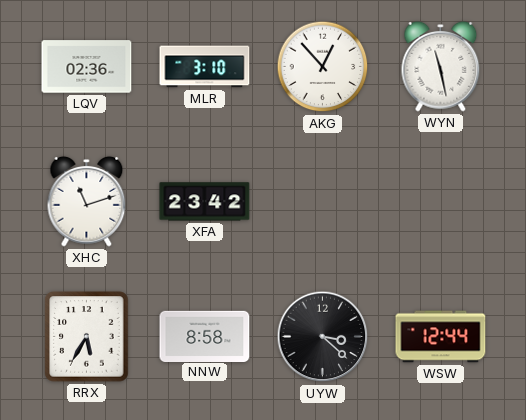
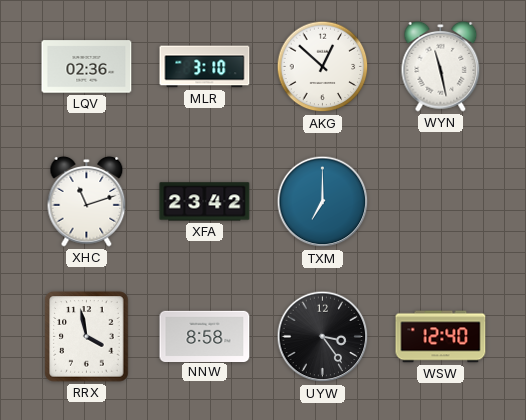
AKG: 12:53 -> 12:52
TXM: none -> 7:00
RRX: 5:35 -> 3:58
UYW: 3:22 -> 3:24
WSW: 12:44 -> 12:40
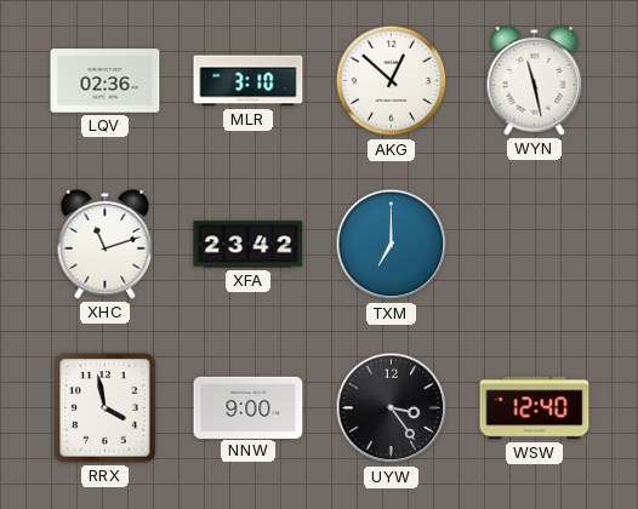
NNW: 8:58 -> 9:00
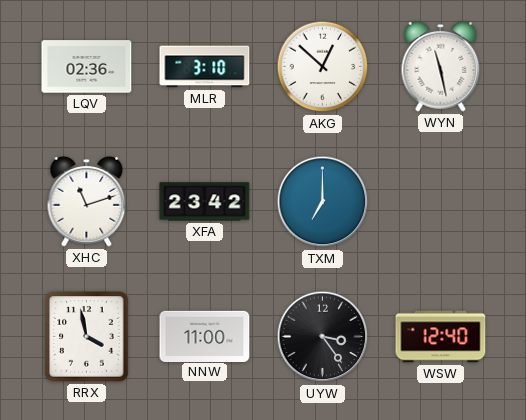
NNW: 9:00 -> 11:00
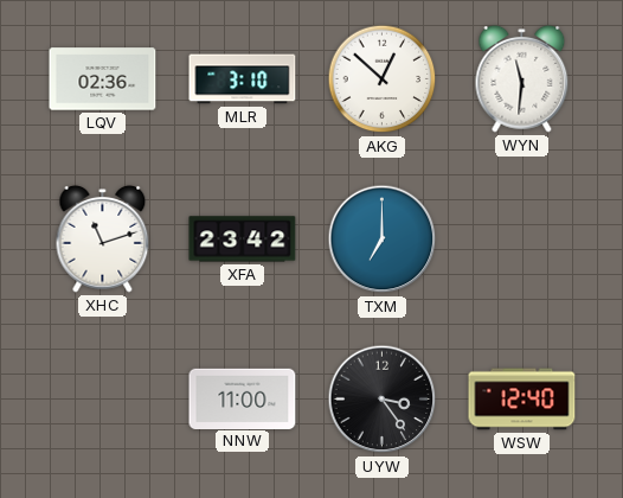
WYN: 11:28 -> 11:31
RRX: 3:58 -> none
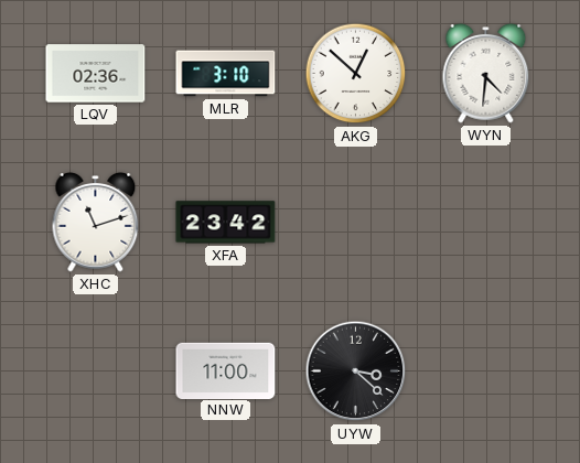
WYN: 11:31 -> 4:31
TXM: 7:00 -> none
UYW: 3:24 -> 3:22
WSW: 12:40 -> none
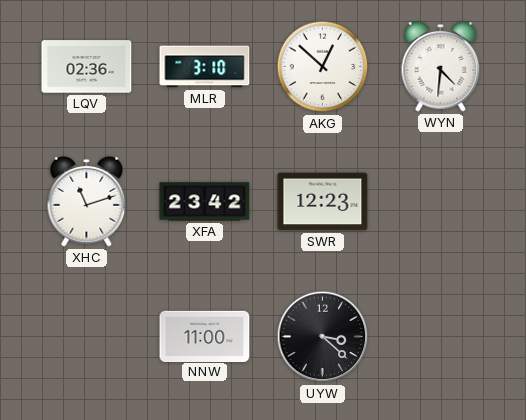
SWR: none -> 12:23
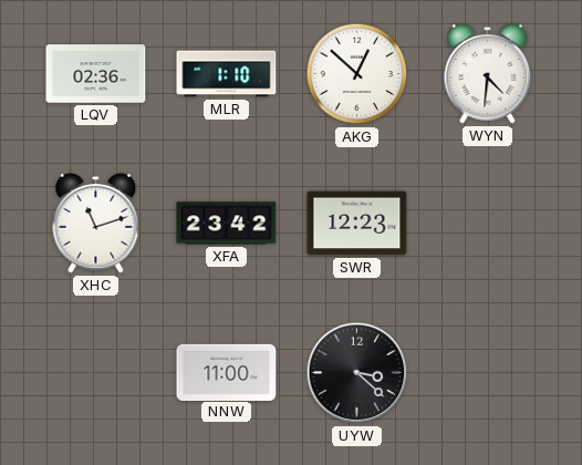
MLR: 3:10 -> 1:10
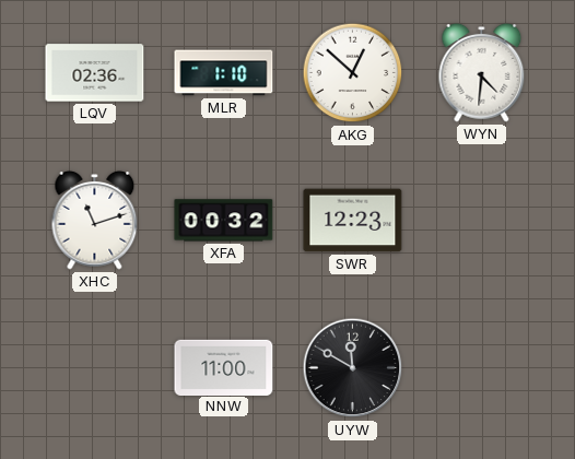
XFA: 23:42 -> 00:32
UYW: 3:22 -> 11:50
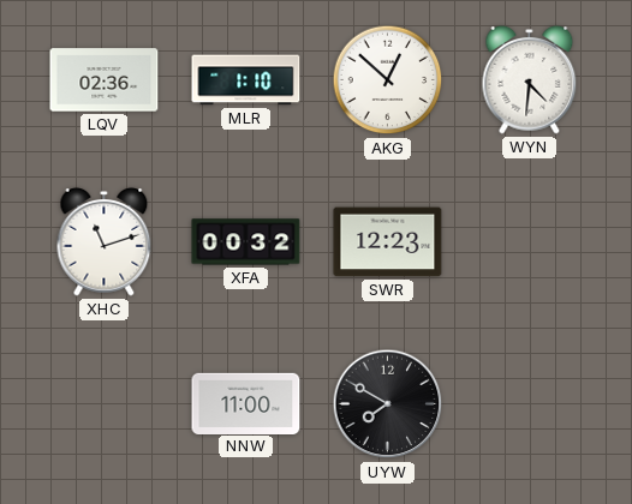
UYW: 11:50 -> 7:50
